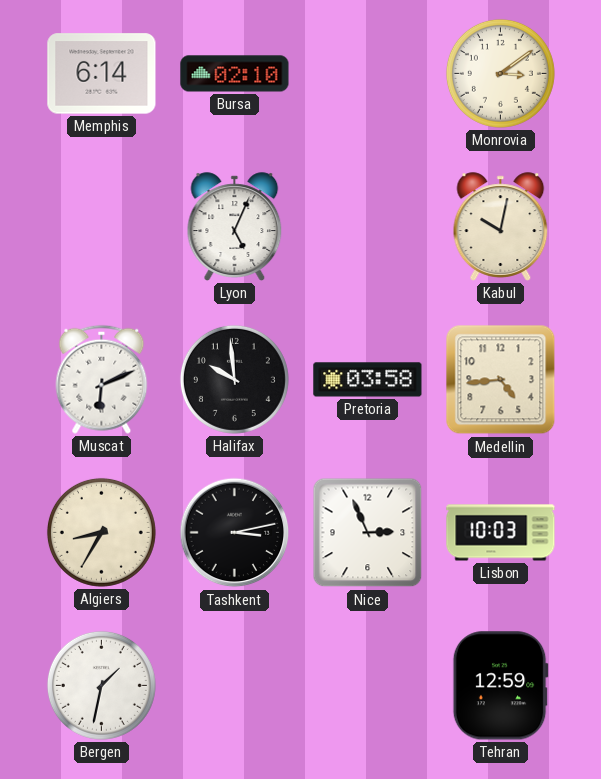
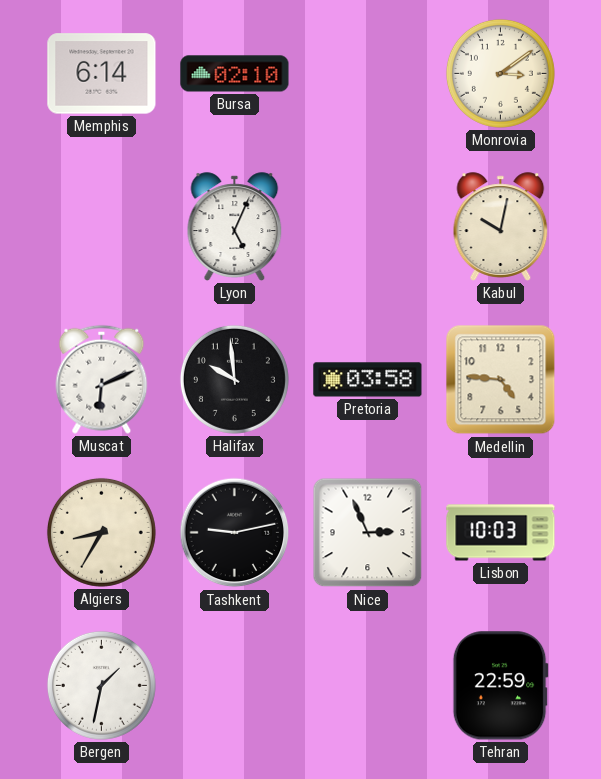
Medellin: 4:44 -> 4:46
Tashkent: 3:13 -> 9:13
Tehran: 12:59 -> 22:59
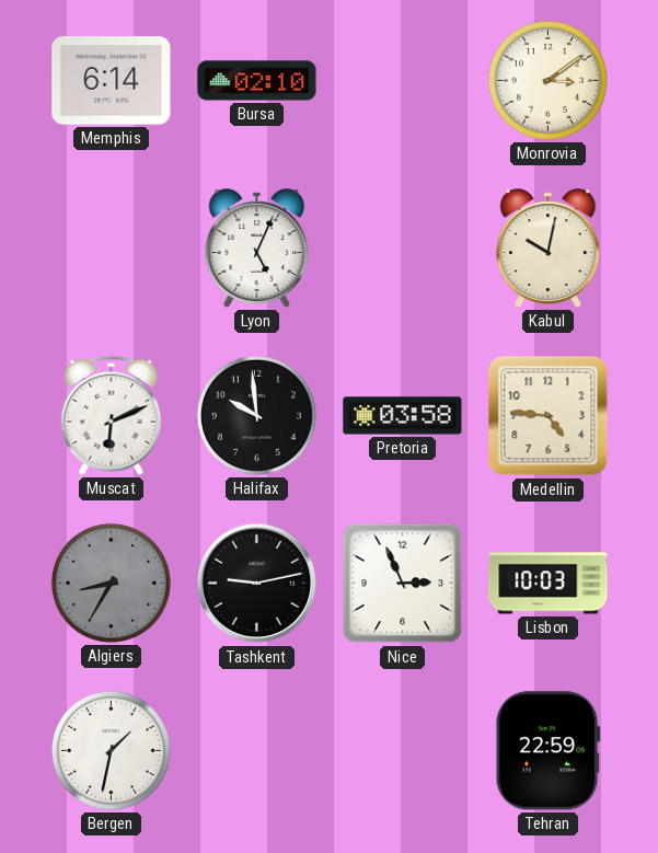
Algiers dial: cream -> grey
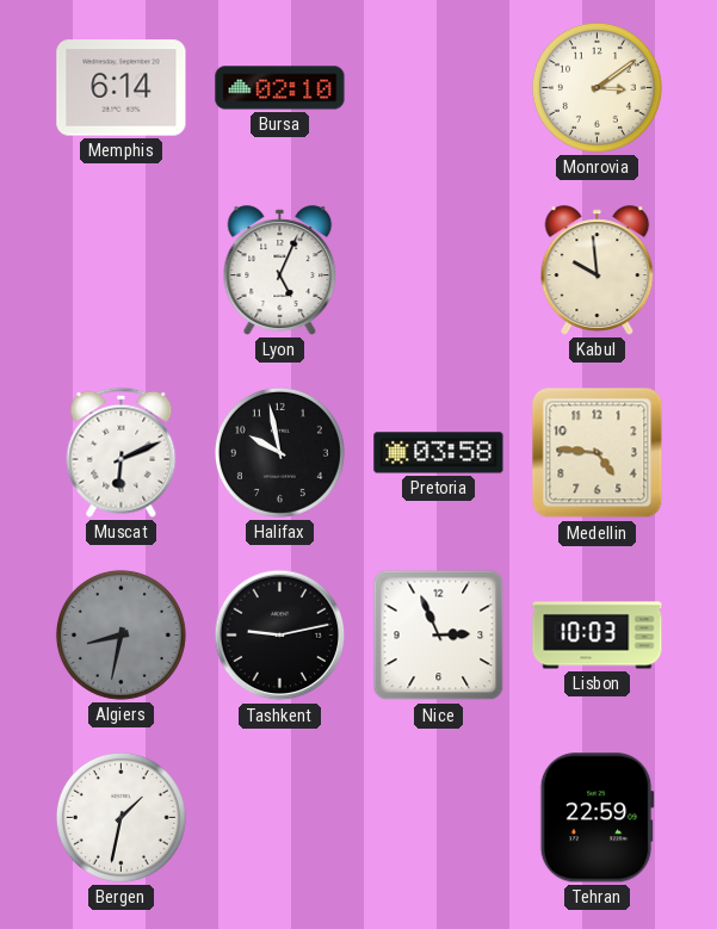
Kabul: 10:02 -> 9:59
Halifax: 9:59 -> 9:58
Algiers: 8:35 -> 8:32
